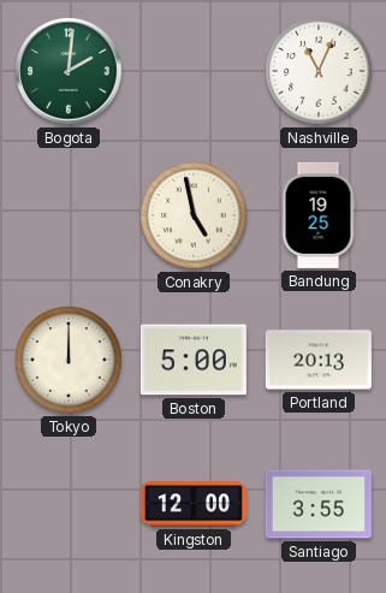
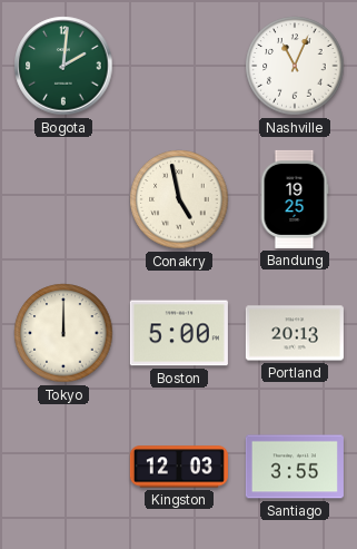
Kingston: 12:00 -> 12:03
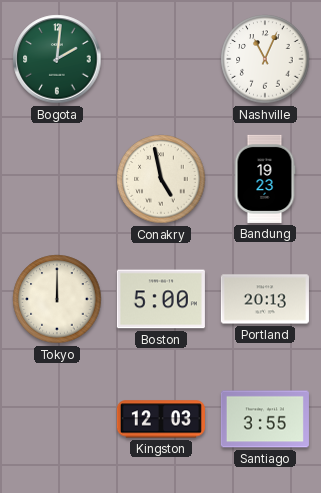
Bandung: 19:25 -> 19:23
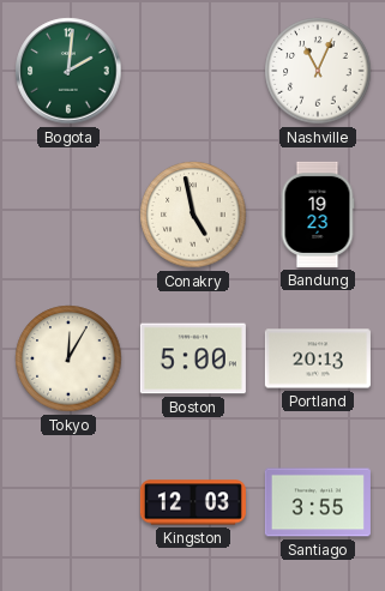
Tokyo: 12:00 -> 12:05
